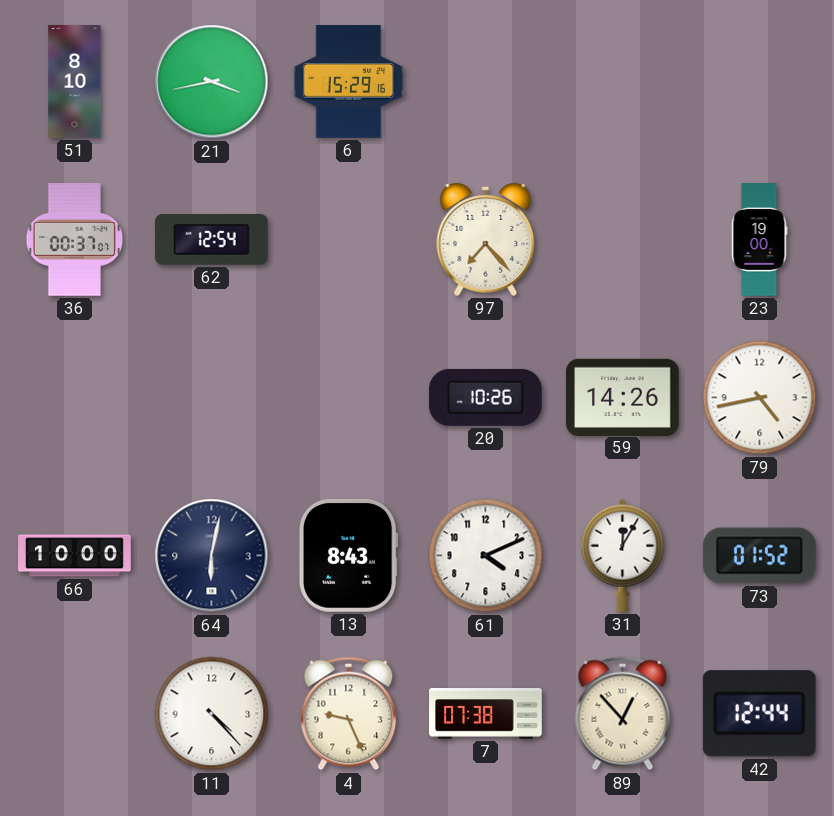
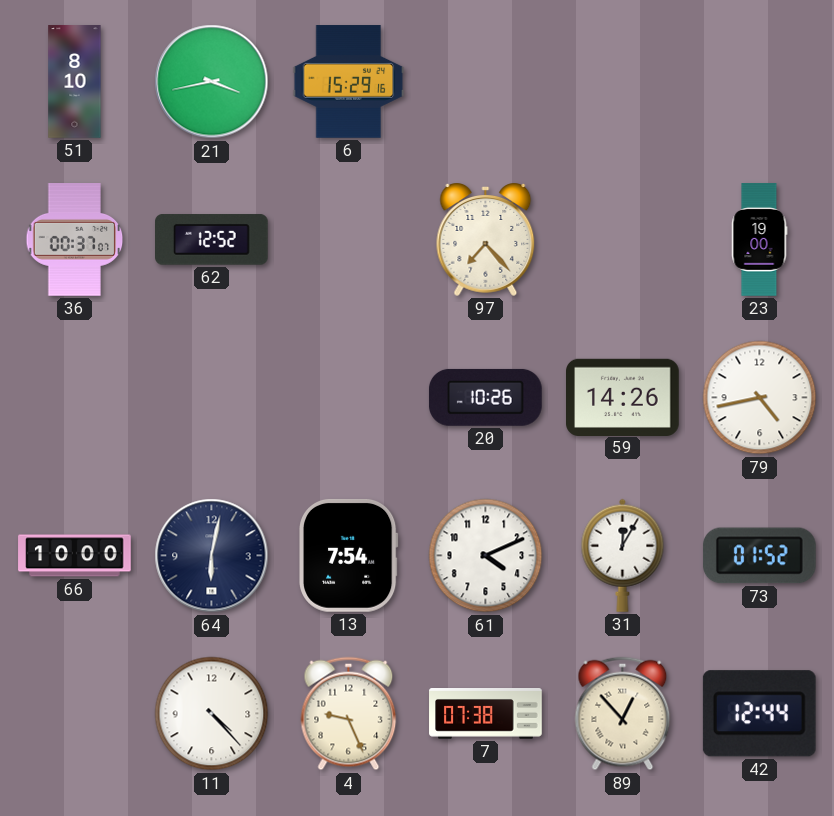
62: 12:54 -> 12:52
13: 8:43 -> 7:54
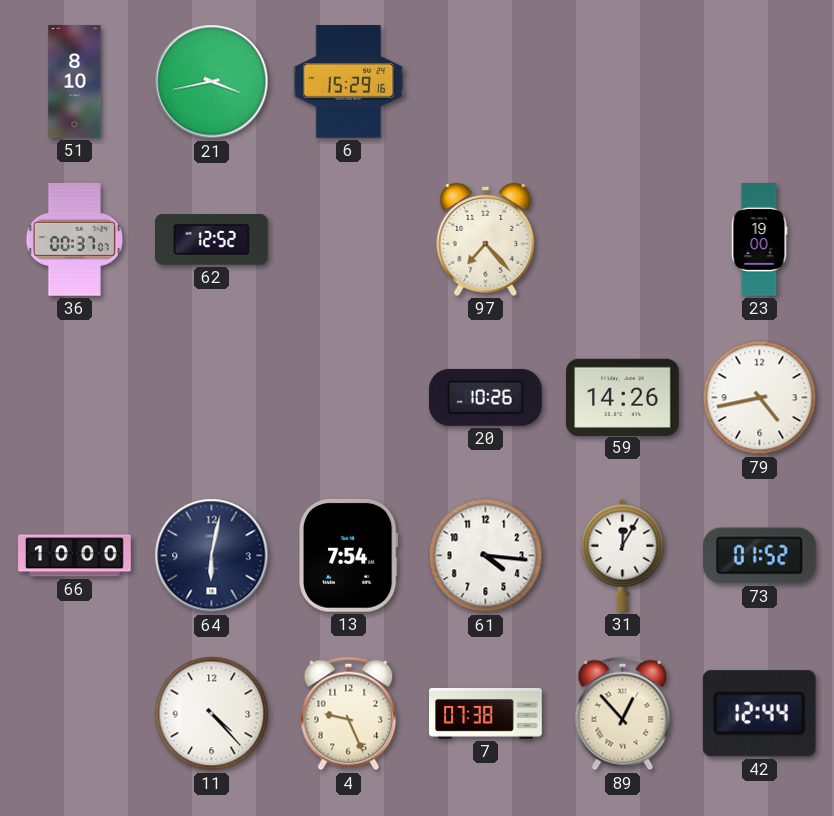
61: 4:11 -> 4:16
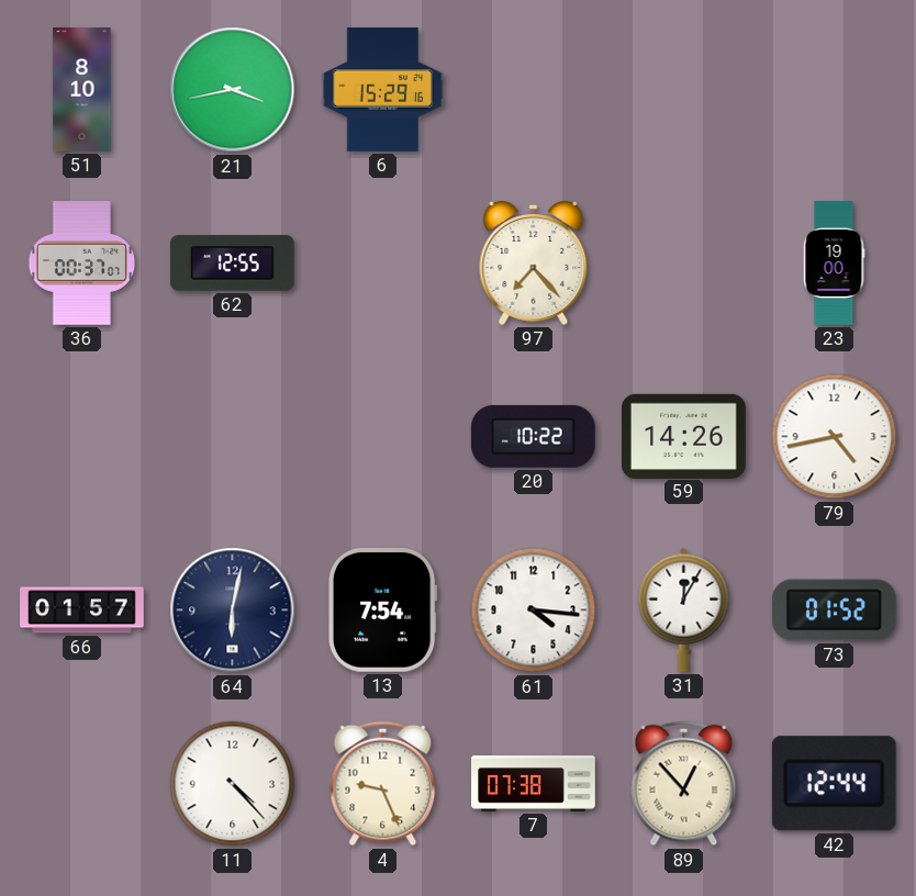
62: 12:52 -> 12:55
20: 10:26 -> 10:22
66: 10:00 -> 01:57
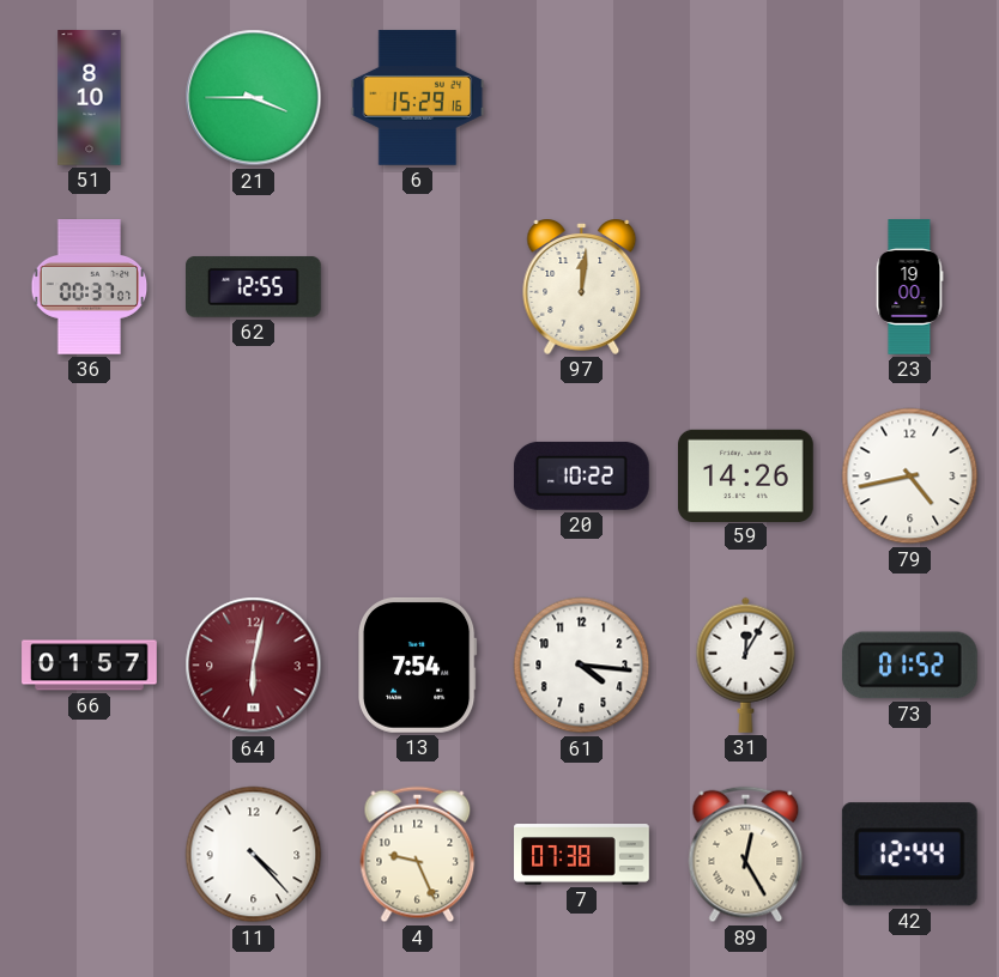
21: 3:43 -> 3:45
97: 7:23 -> 12:01
64 dial: navy -> burgundy
89: 12:53 -> 12:25
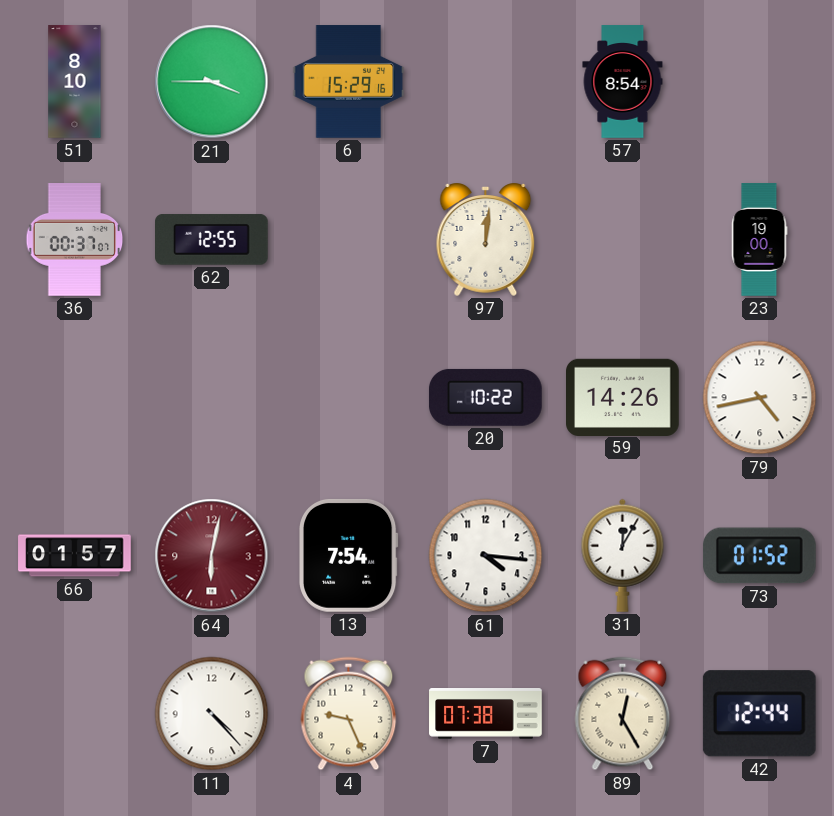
57: none -> 8:54
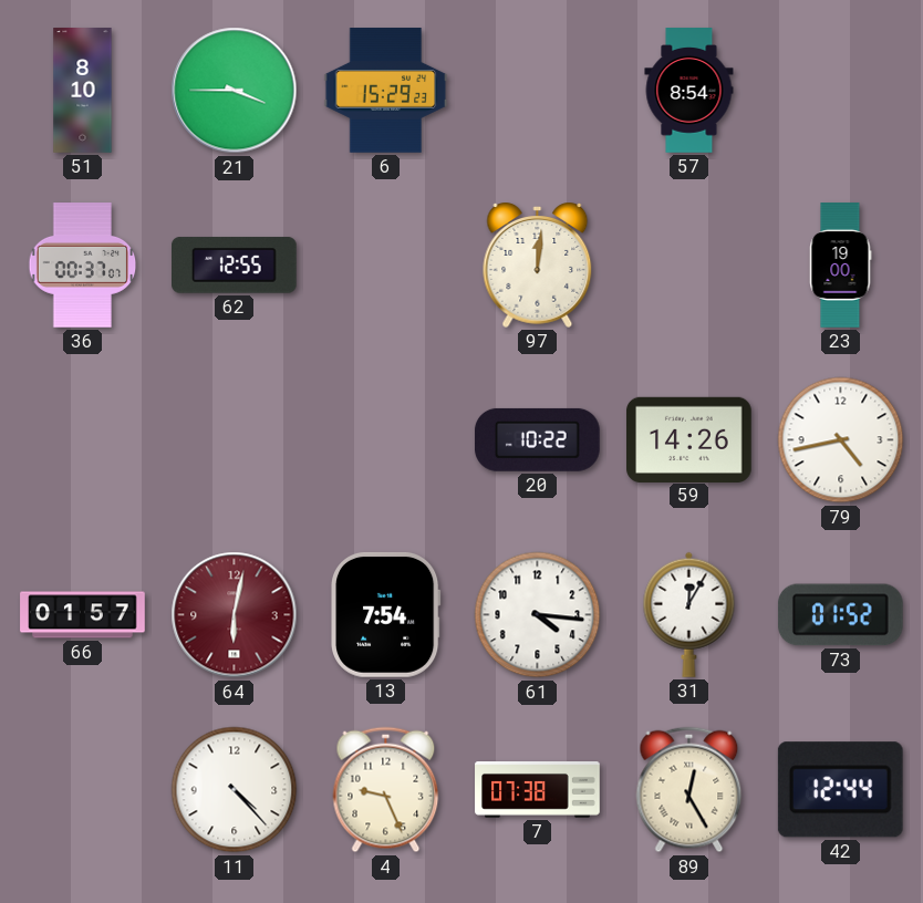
6: 15:29:16 -> 15:29:23
